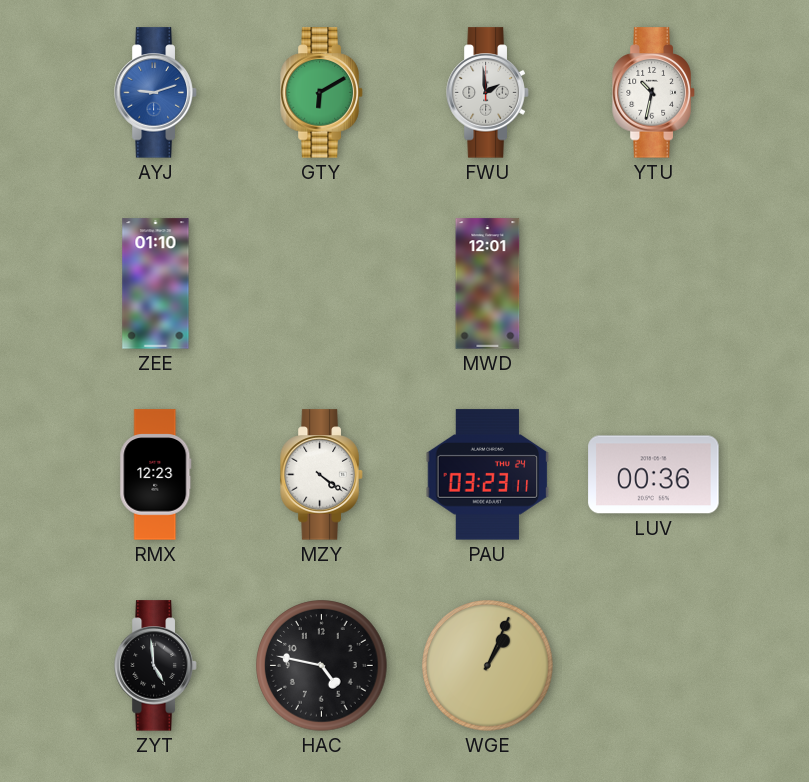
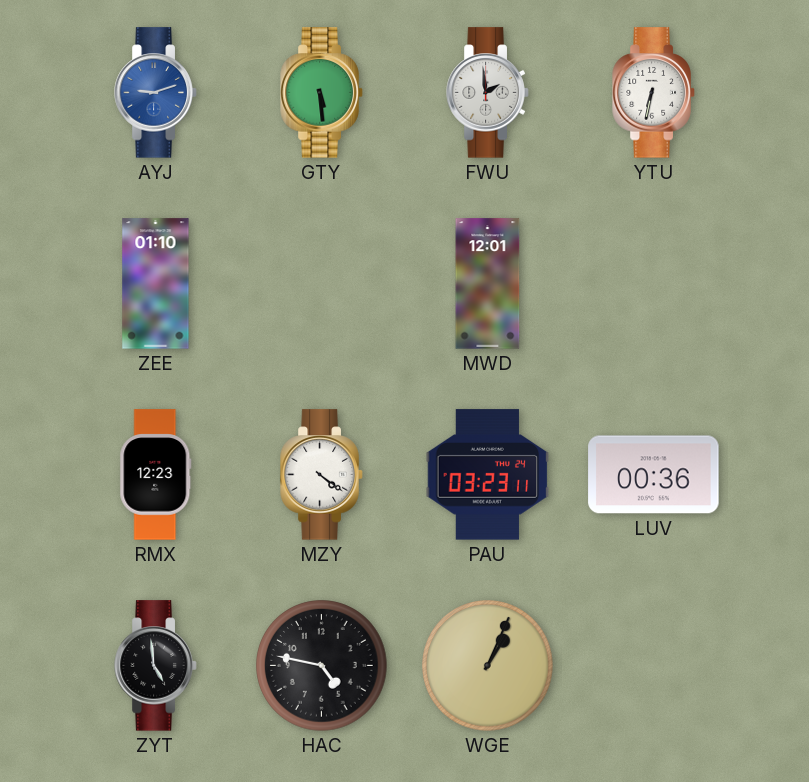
GTY: 6:10 -> 5:29
YTU: 10:32 -> 6:32
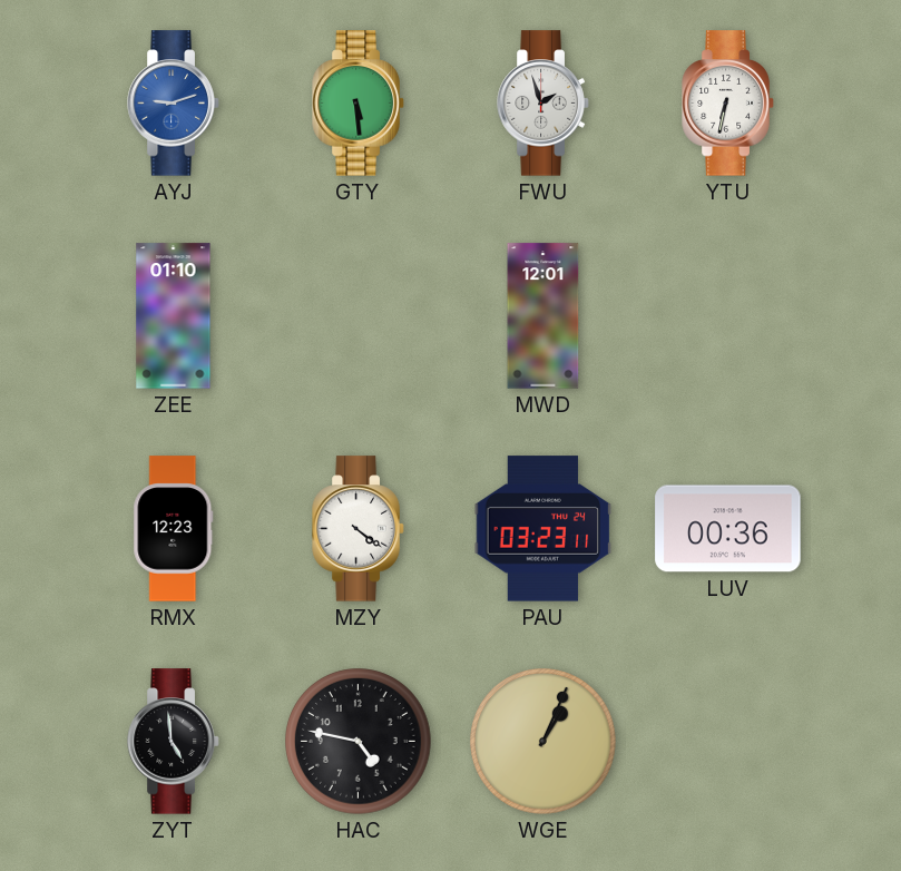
FWU: 1:59 -> 1:57
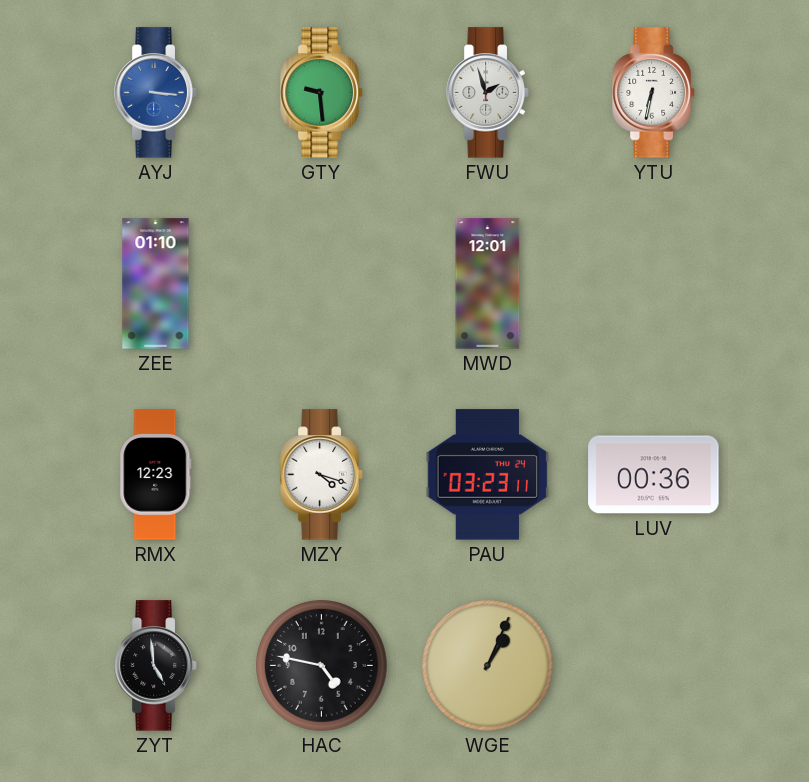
AYJ: 9:12 -> 3:16
GTY: 5:29 -> 9:29
MZY: 4:21 -> 4:18
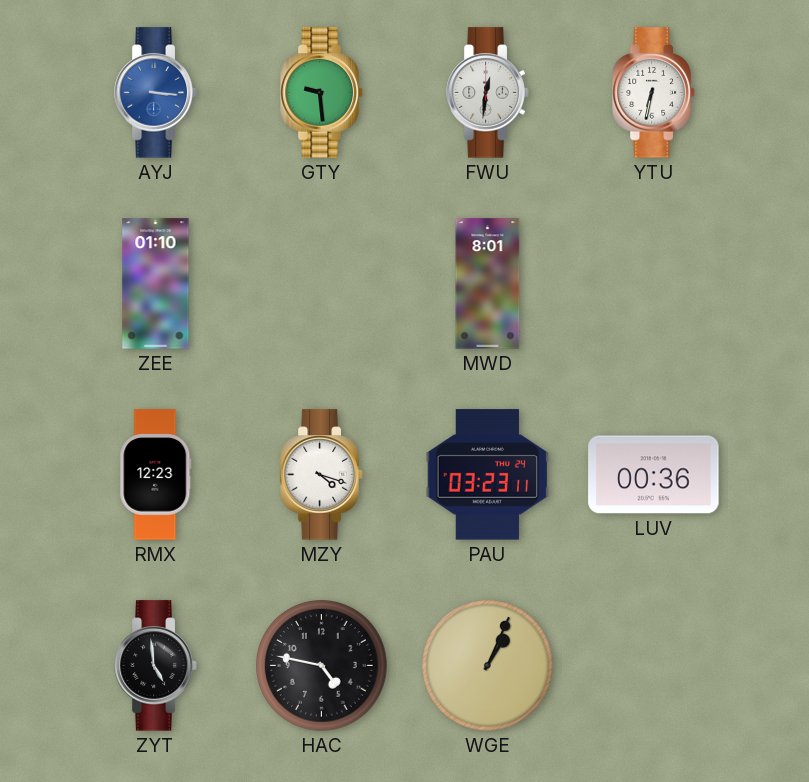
FWU: 1:57 -> 12:31
MWD: 12:01 -> 8:01
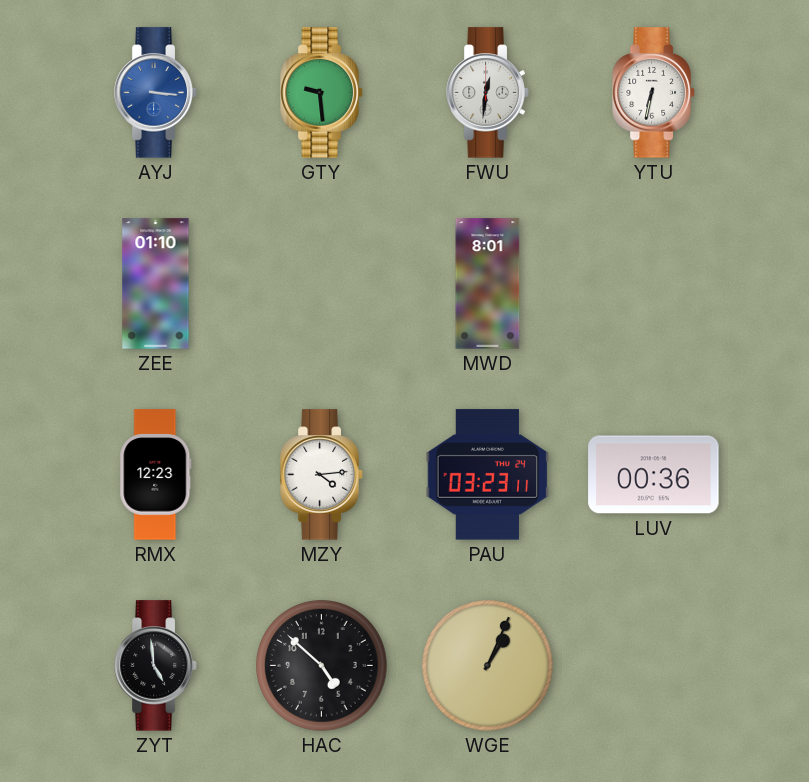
MZY: 4:18 -> 4:14
HAC: 4:47 -> 4:52
